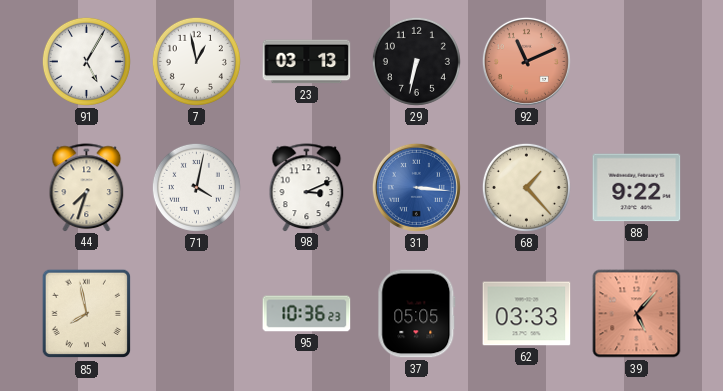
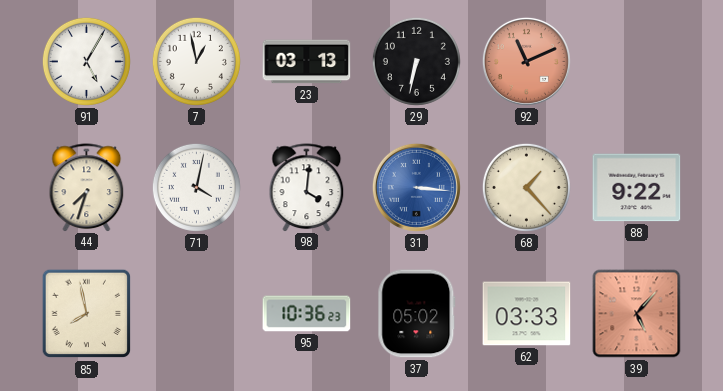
98: 3:11 -> 4:01
37: 05:05 -> 05:02
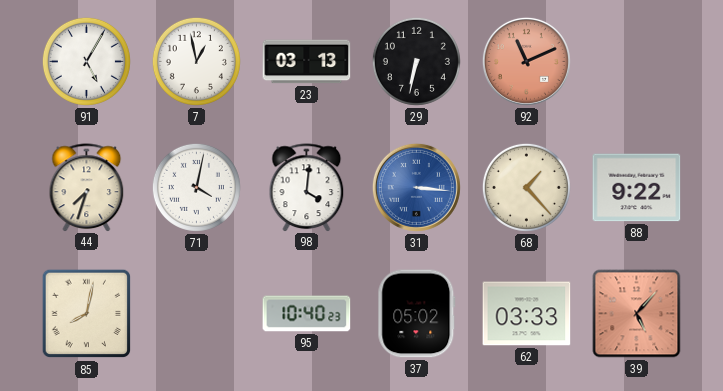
85: 7:58 -> 8:02
95: 10:36 -> 10:40
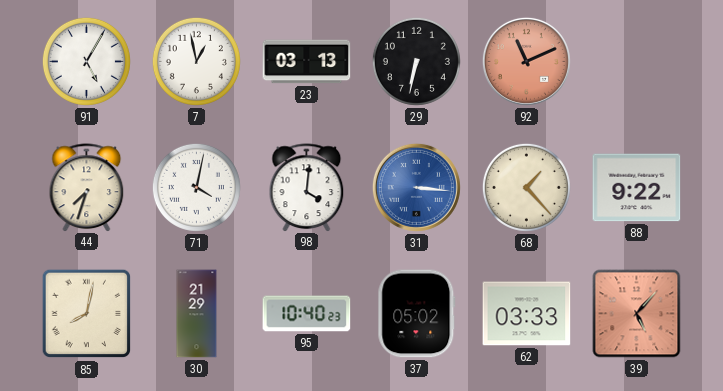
30: none -> 21:29
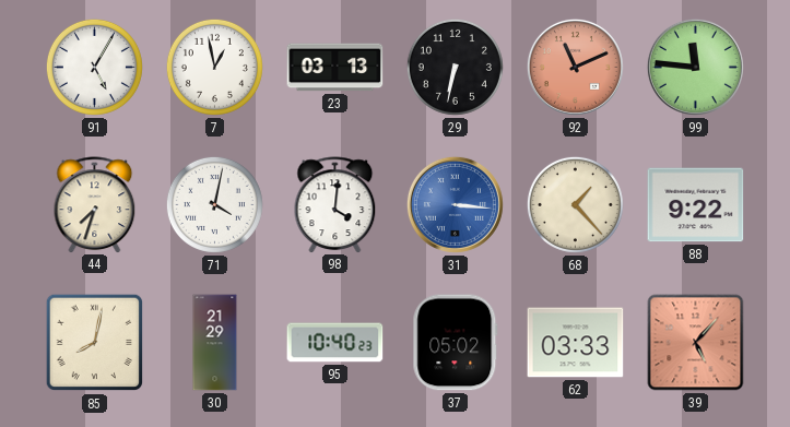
99: none -> 11:46
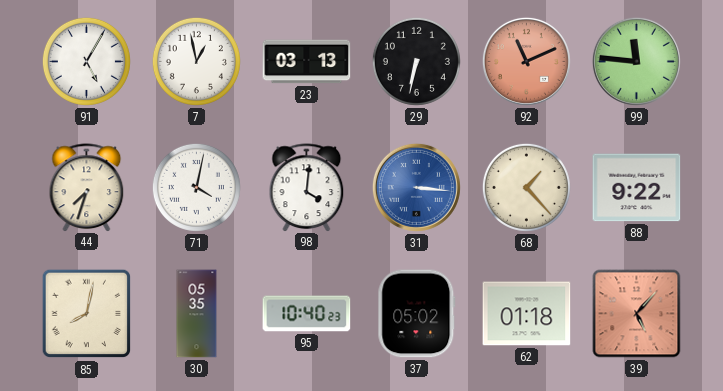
30: 21:29 -> 05:35
62: 03:33 -> 01:18
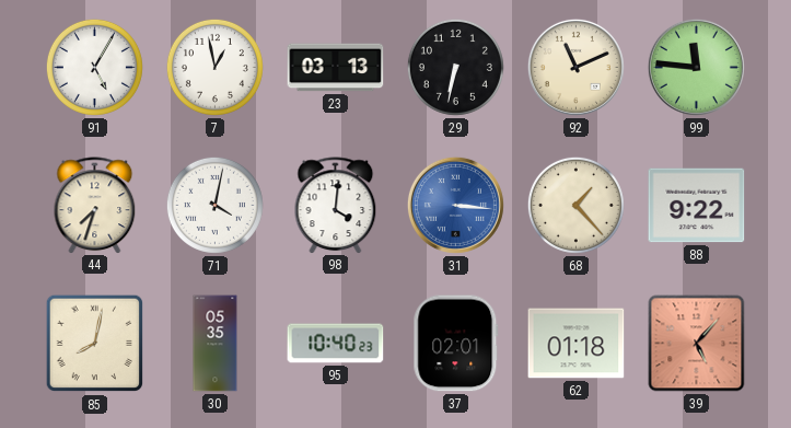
92 dial: salmon -> cream
37: 05:02 -> 02:01
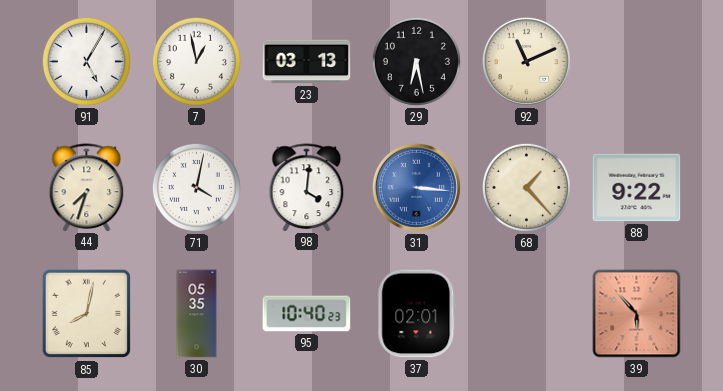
29: 6:32 -> 6:28
99: 11:46 -> none
62: 01:18 -> none
39: 5:07 -> 5:53
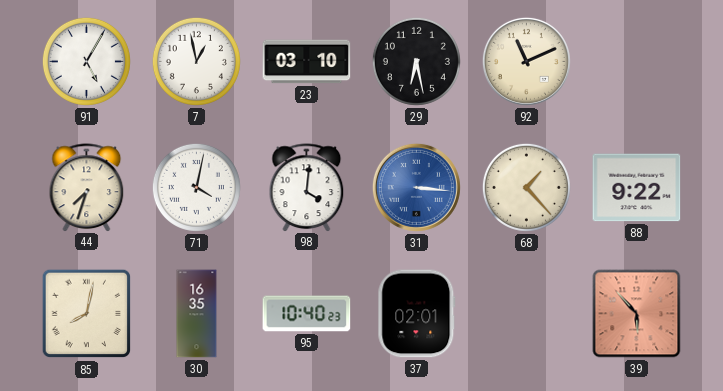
23: 03:13 -> 03:10
30: 05:35 -> 16:35
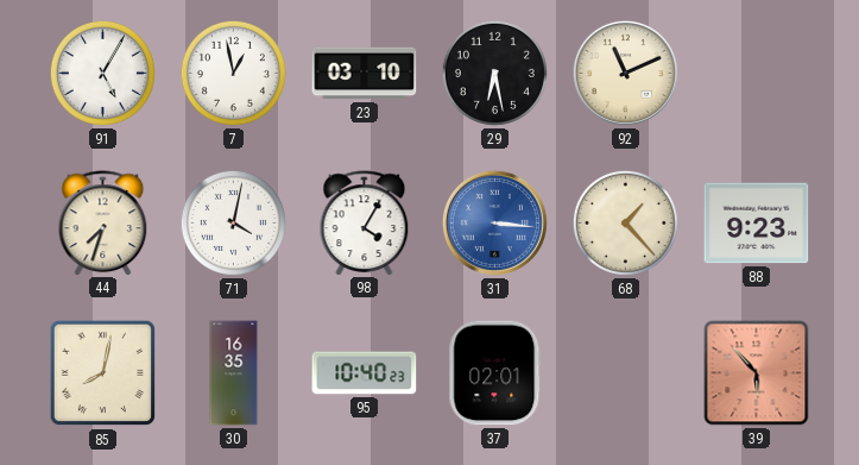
98: 4:01 -> 4:05
88: 9:22 -> 9:23
